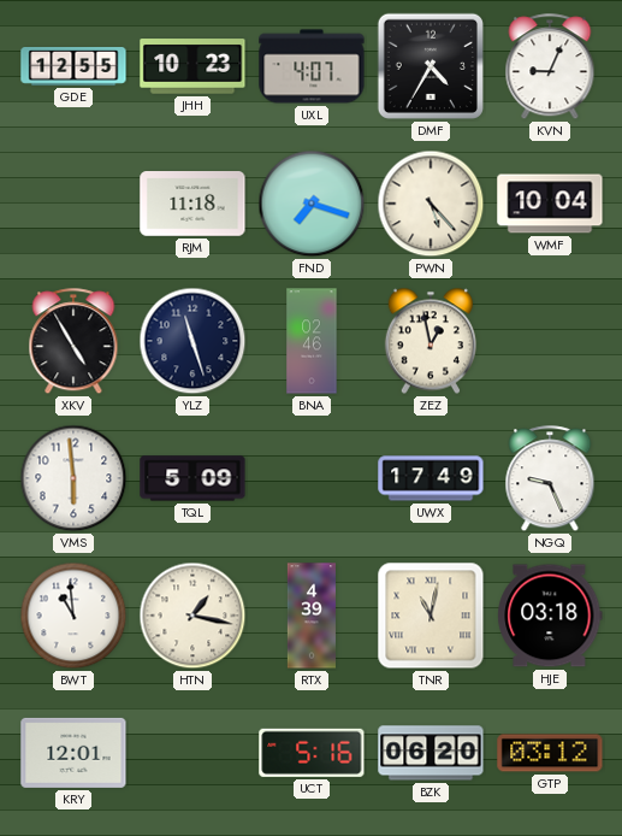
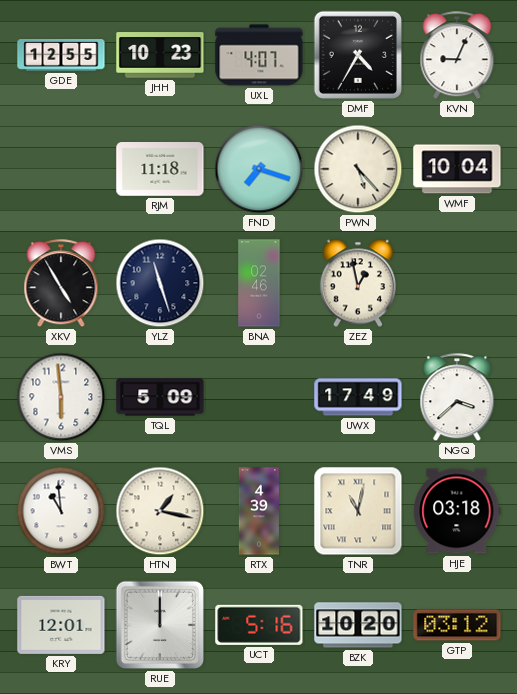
NGQ: 9:26 -> 3:38
RUE: none -> 12:00
BZK: 06:20 -> 10:20
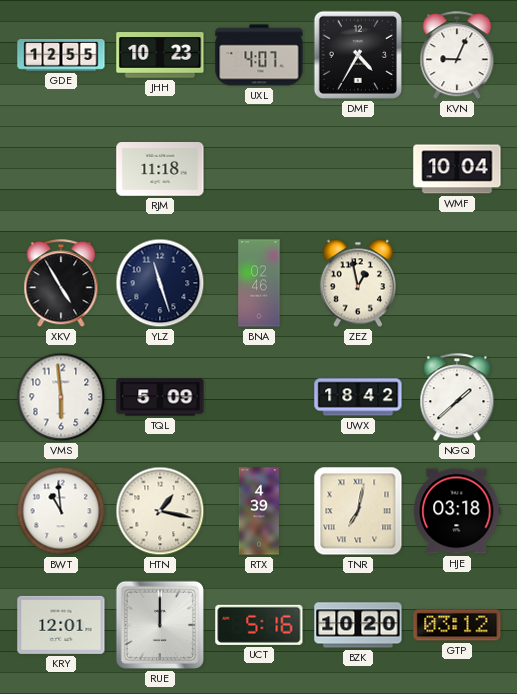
FND: 7:18 -> none
PWN: 5:23 -> none
UWX: 17:49 -> 18:42
NGQ: 3:38 -> 1:38
TNR: 11:02 -> 7:02
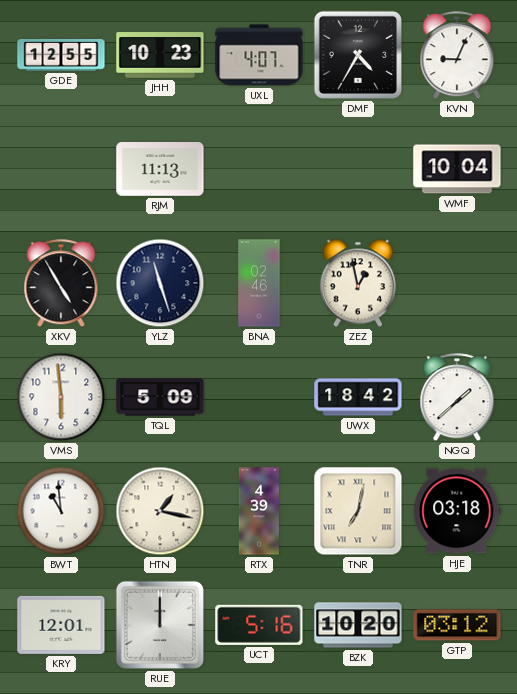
RJM: 11:18 -> 11:13
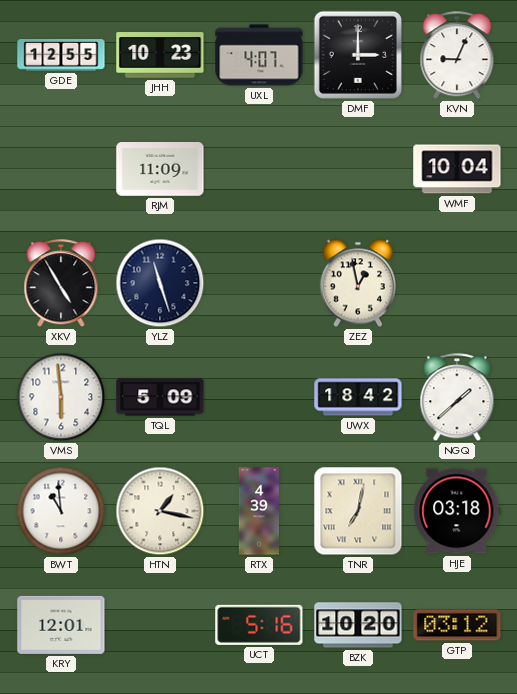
DMF: 4:35 -> 3:00
RJM: 11:13 -> 11:09
BNA: 02:46 -> none
RUE: 12:00 -> none
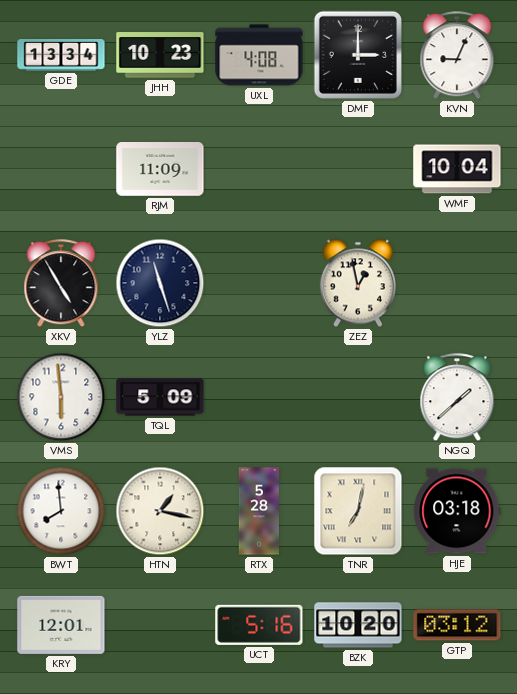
GDE: 12:55 -> 13:34
UXL: 4:07 -> 4:08
UWX: 18:42 -> none
BWT: 10:59 -> 7:59
RTX: 4:39 -> 5:28
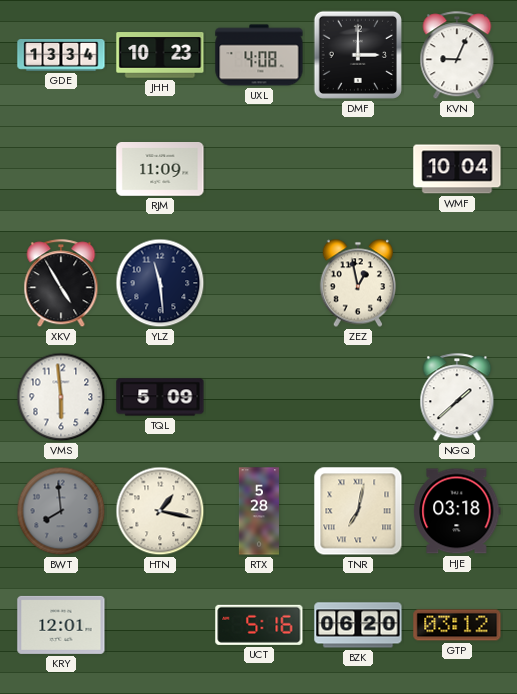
YLZ: 11:27 -> 11:29
BWT dial: white -> grey
BZK: 10:20 -> 06:20
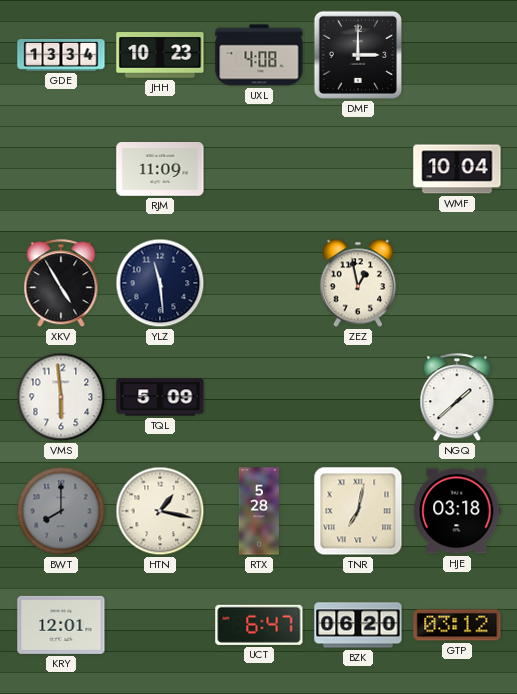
KVN: 9:04 -> none
BWT: 7:59 -> 8:00
UCT: 5:16 -> 6:47
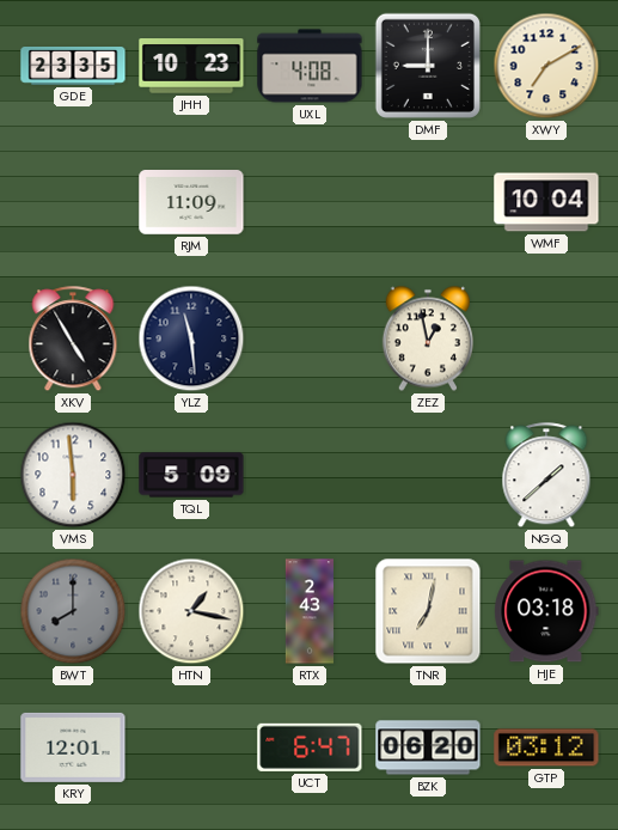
GDE: 13:34 -> 23:35
DMF: 3:00 -> 9:00
XWY: none -> 7:10
RTX: 5:28 -> 2:43
